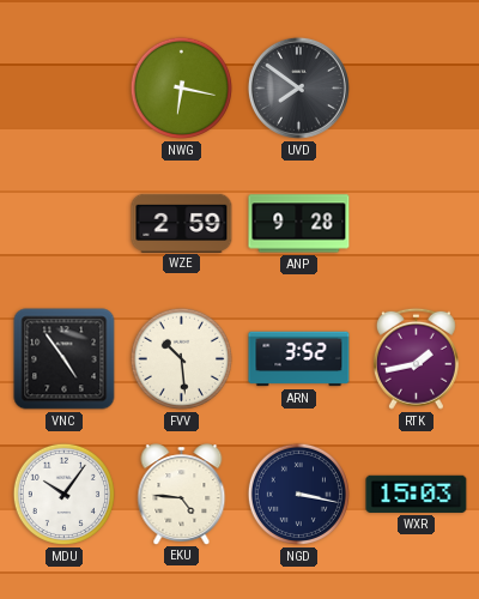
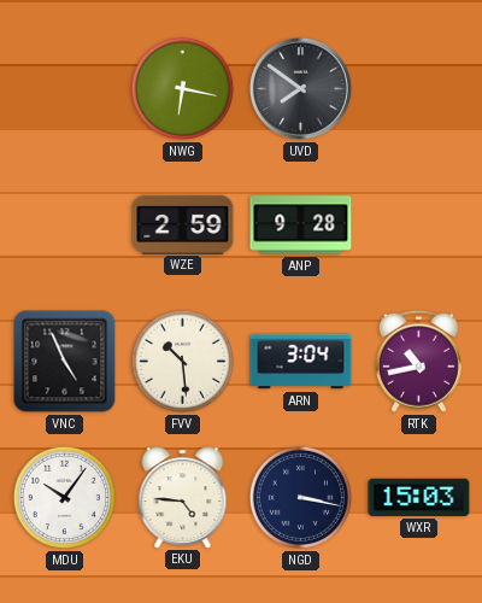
VNC: 4:54 -> 4:56
ARN: 3:52 -> 3:04
RTK: 1:43 -> 10:43
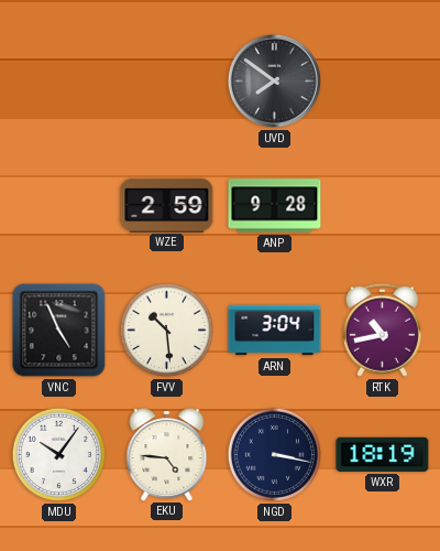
NWG: 6:17 -> none
WXR: 15:03 -> 18:19
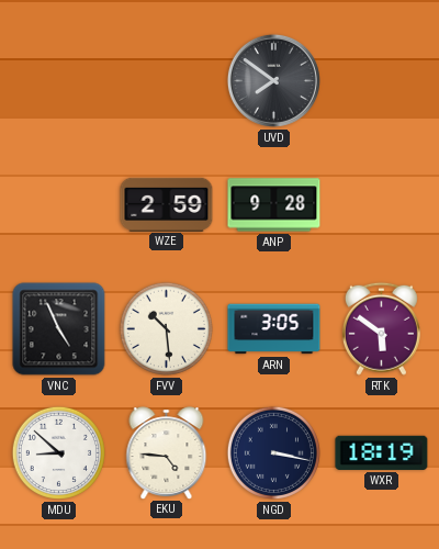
ARN: 3:04 -> 3:05
RTK: 10:43 -> 5:51
MDU: 10:06 -> 8:52
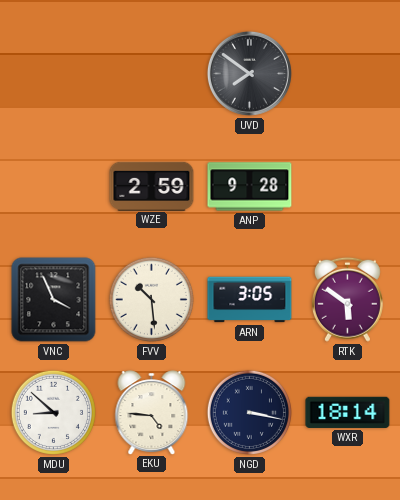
VNC: 4:56 -> 3:56
WXR: 18:19 -> 18:14
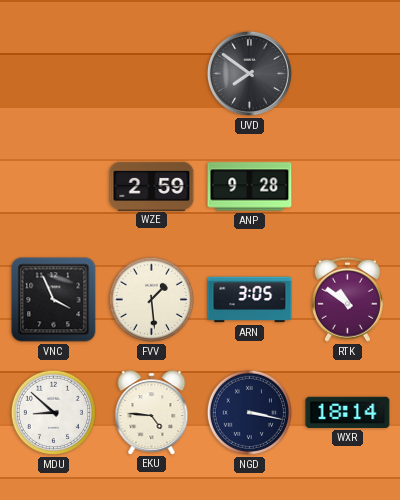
FVV: 10:29 -> 1:29
RTK: 5:51 -> 10:51
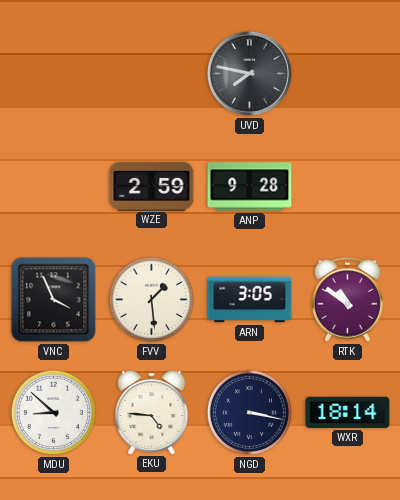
UVD: 7:51 -> 7:47
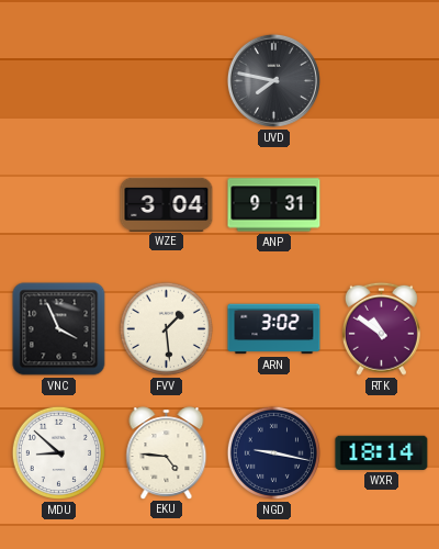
WZE: 2:59 -> 3:04
ANP: 9:28 -> 9:31
ARN: 3:05 -> 3:02
NGD: 3:17 -> 9:17
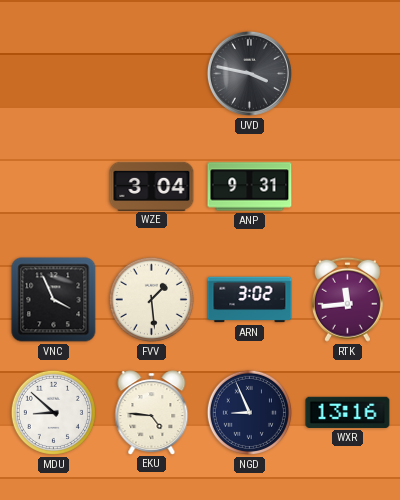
UVD: 7:47 -> 3:47
RTK: 10:51 -> 11:44
NGD: 9:17 -> 8:56
WXR: 18:14 -> 13:16
